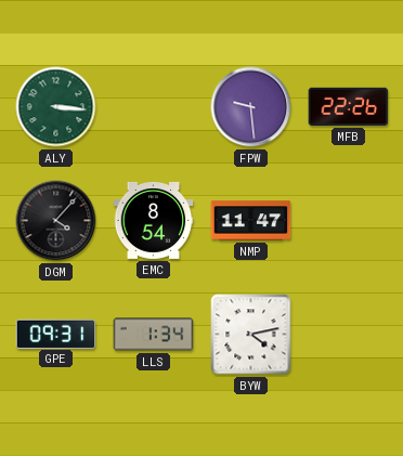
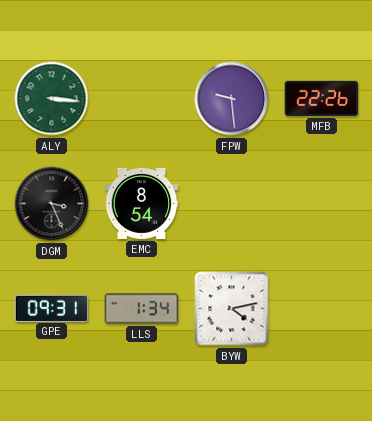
DGM: 4:07 -> 3:26
NMP: 11:47 -> none
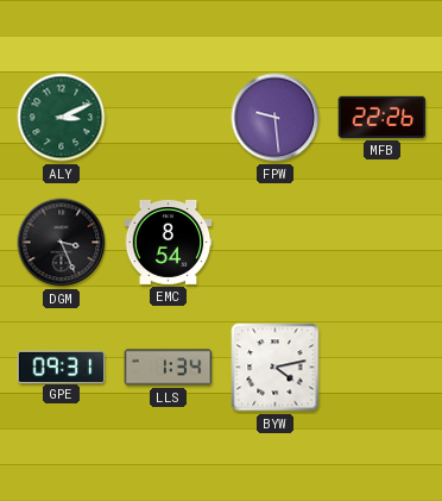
ALY: 3:16 -> 3:11
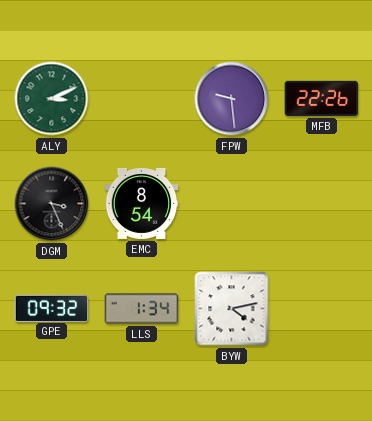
GPE: 09:31 -> 09:32
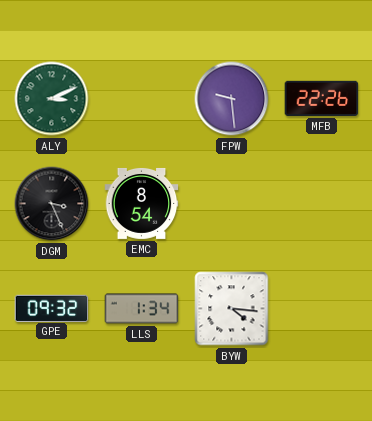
BYW: 4:13 -> 4:16
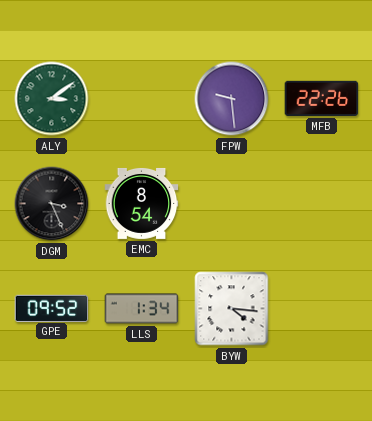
ALY: 3:11 -> 3:09
GPE: 09:32 -> 09:52
